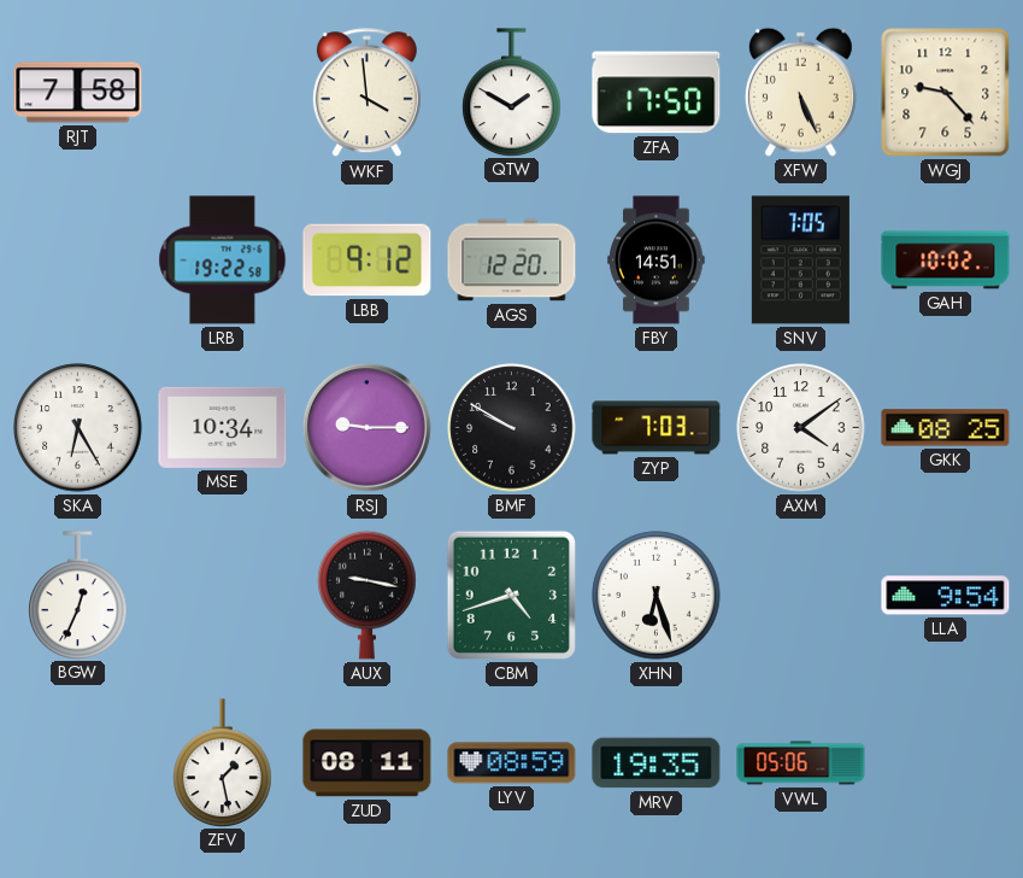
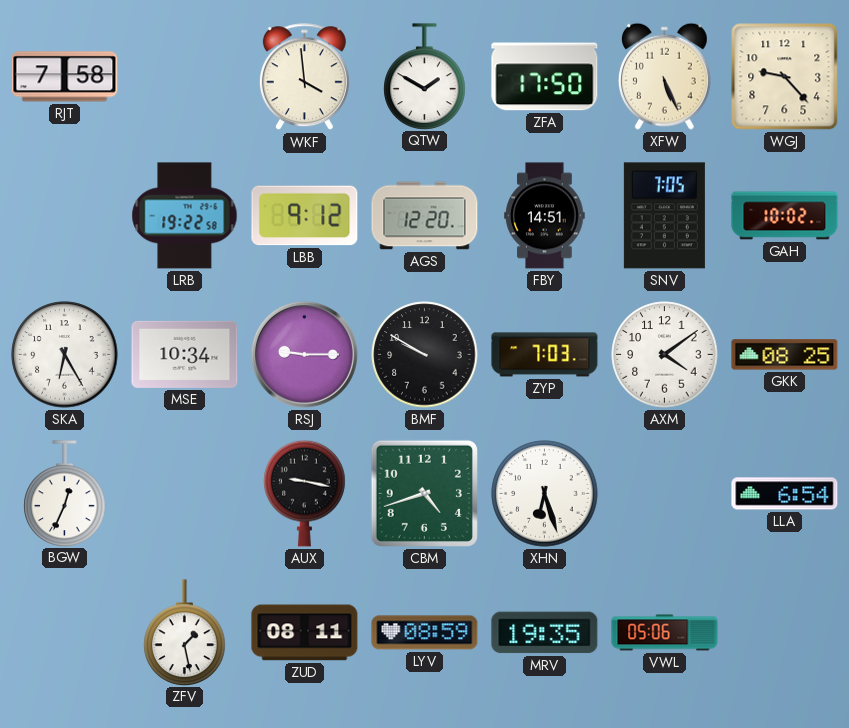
LLA: 9:54 -> 6:54
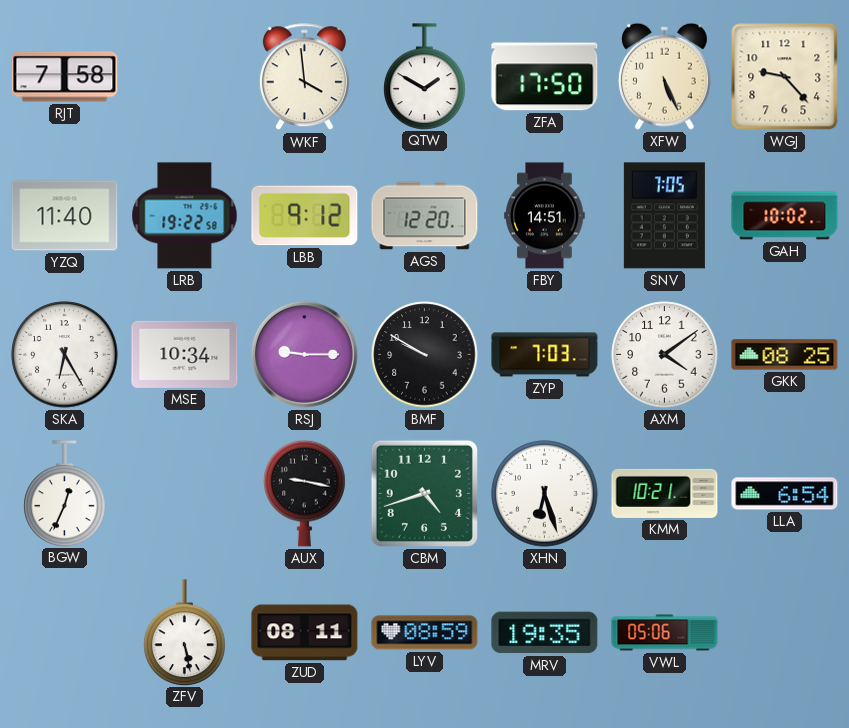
YZQ: none -> 11:40
KMM: none -> 10:21
ZFV: 1:28 -> 5:28
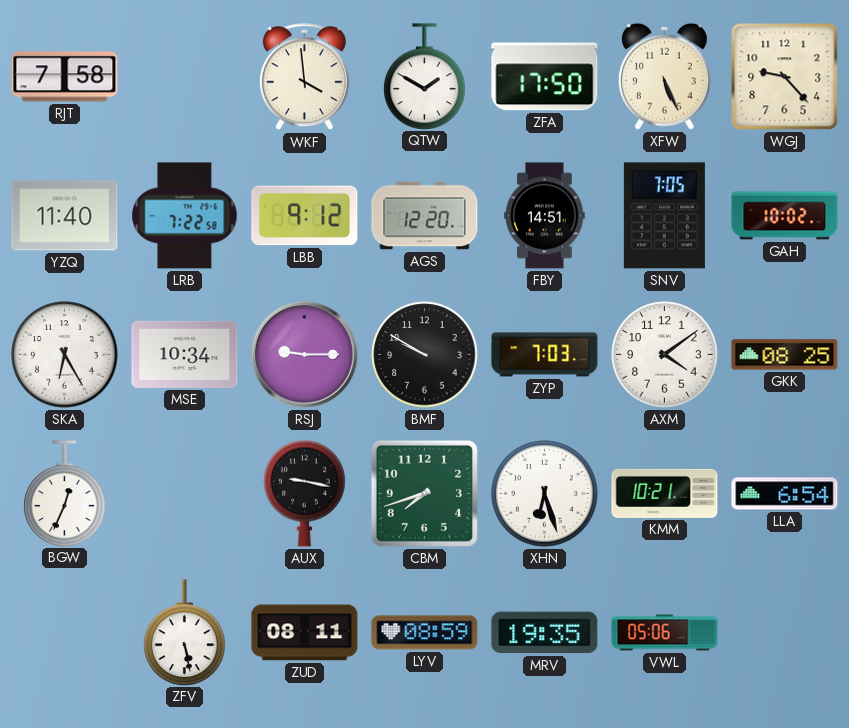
LRB: 19:22 -> 7:22
CBM: 4:42 -> 7:42
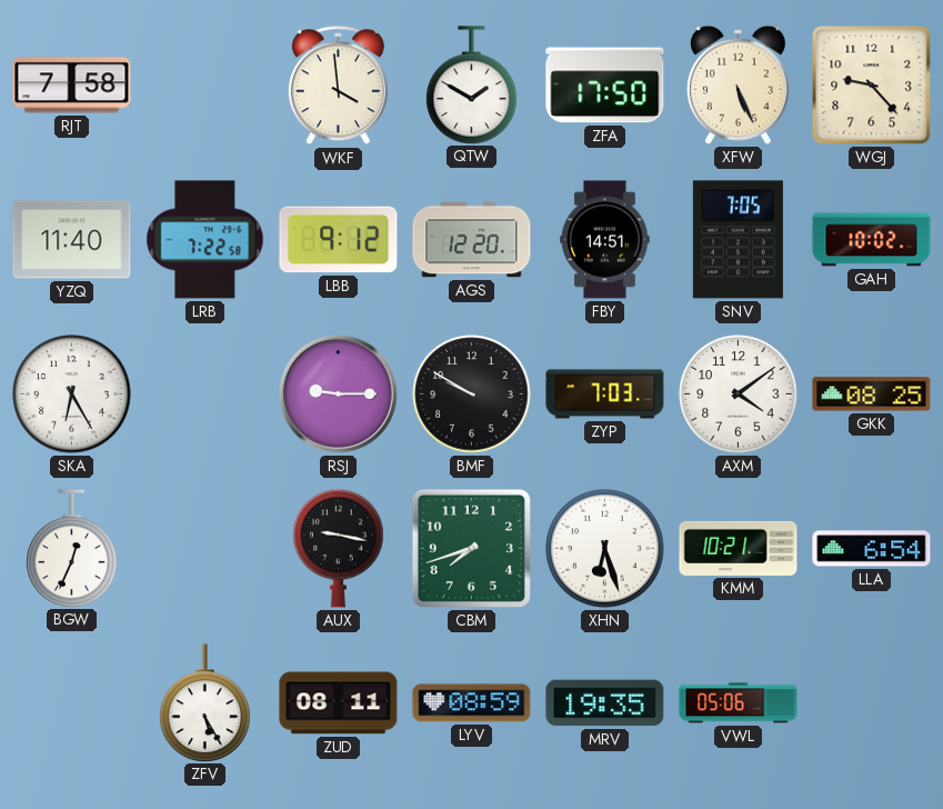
MSE: 10:34 -> none
ZFV: 5:28 -> 5:25
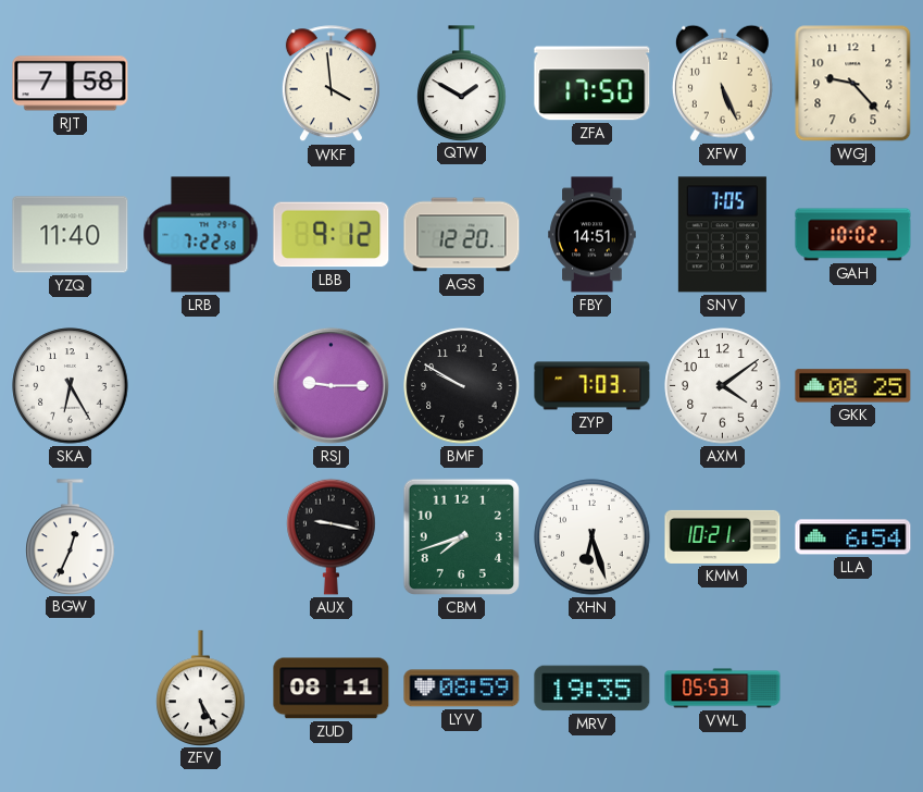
VWL: 05:06 -> 05:53
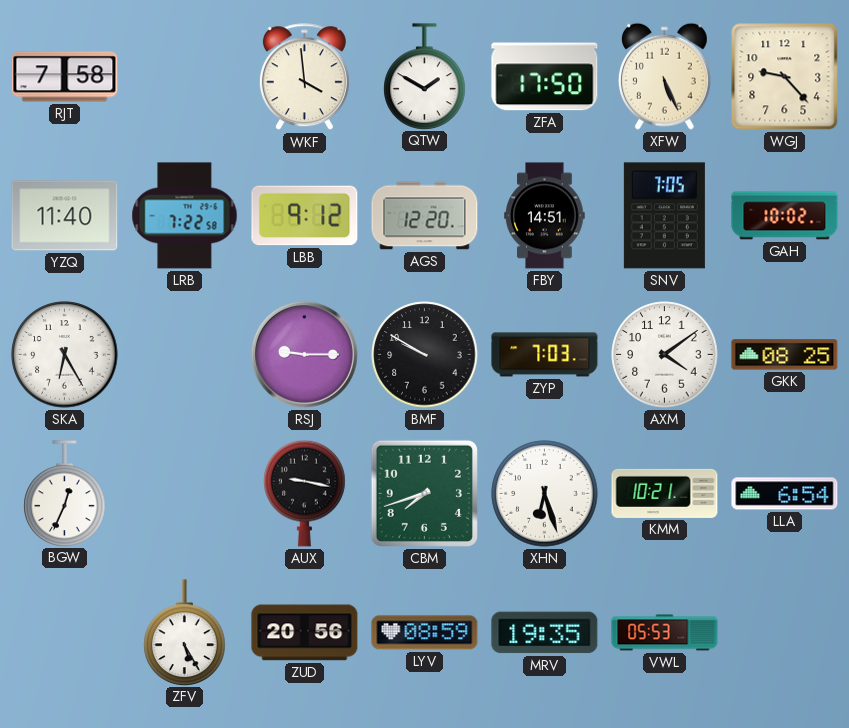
ZUD: 08:11 -> 20:56
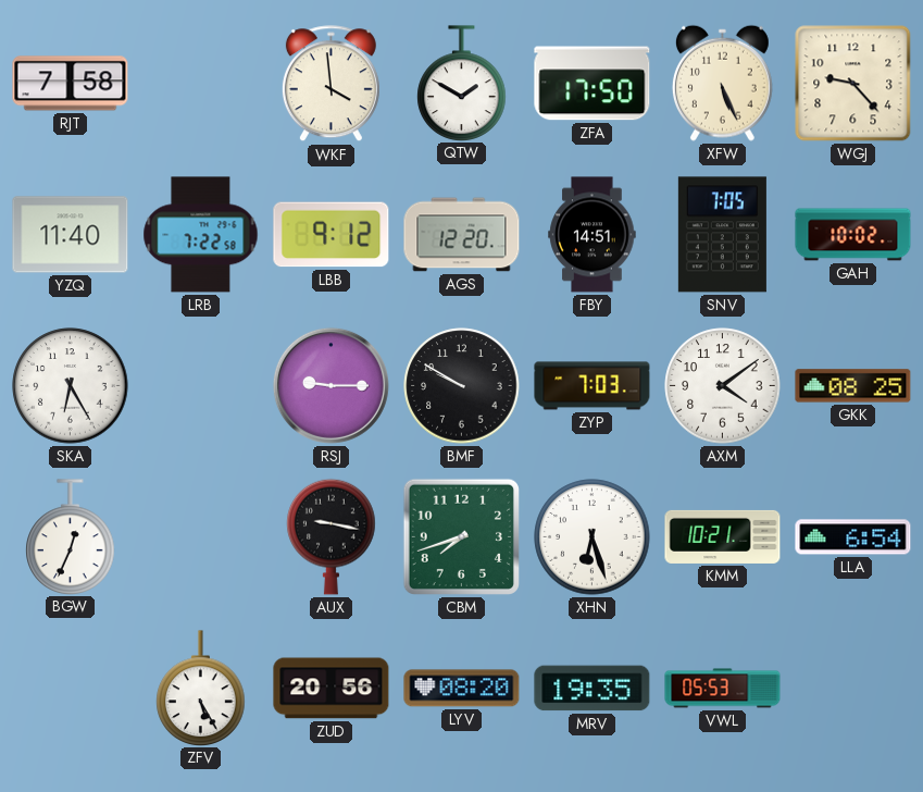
LYV: 08:59 -> 08:20
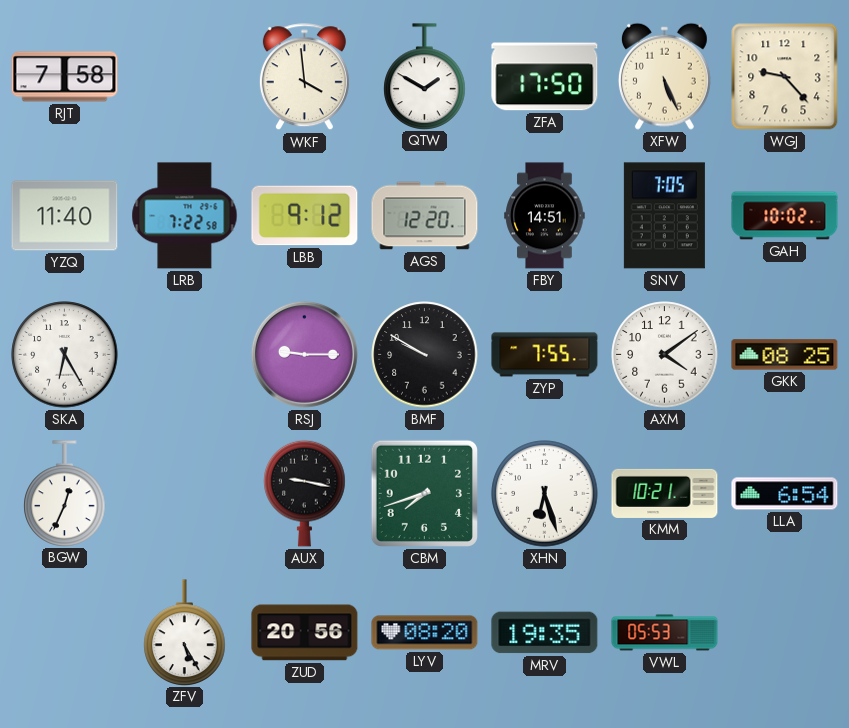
ZYP: 7:03 -> 7:55
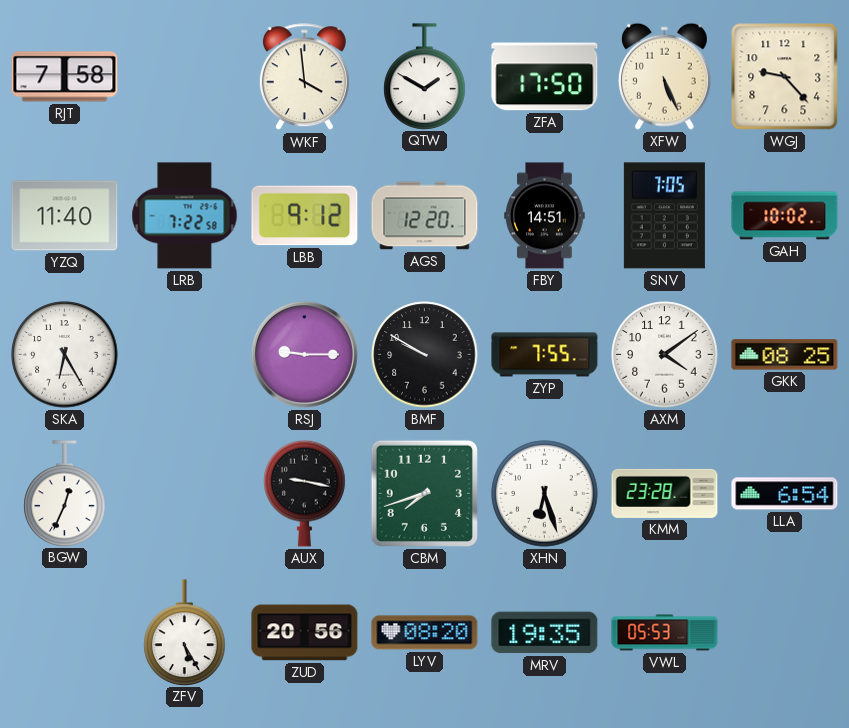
KMM: 10:21 -> 23:28
